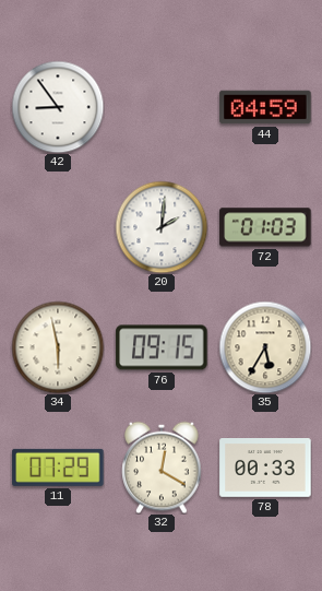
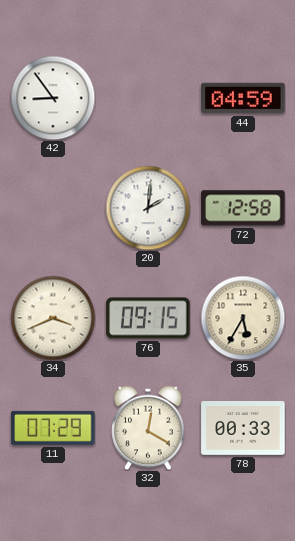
72: 01:03 -> 12:58
34: 5:58 -> 3:41
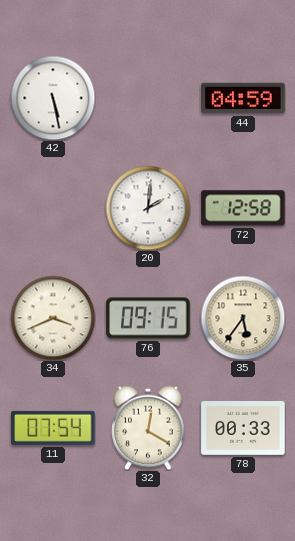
42: 8:54 -> 5:28
35: 5:35 -> 5:36
11: 07:29 -> 07:54
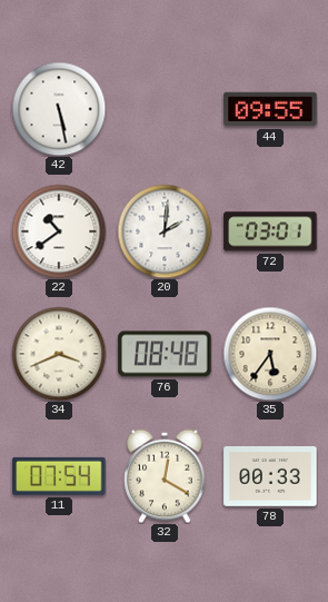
44: 04:59 -> 09:55
22: none -> 10:39
72: 12:58 -> 03:01
76: 09:15 -> 08:48
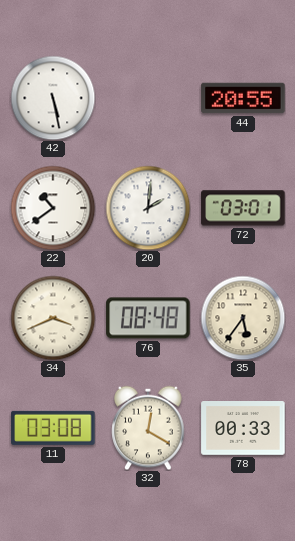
44: 09:55 -> 20:55
11: 07:54 -> 03:08
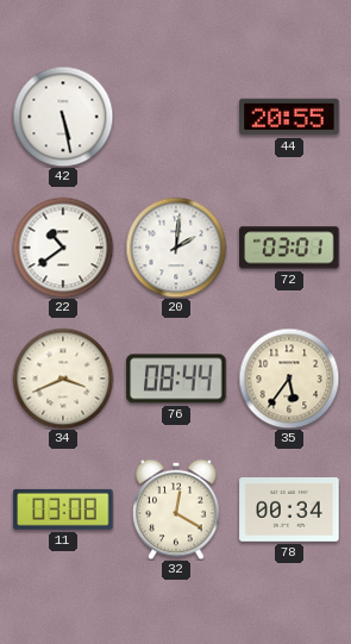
76: 08:48 -> 08:44
78: 00:33 -> 00:34
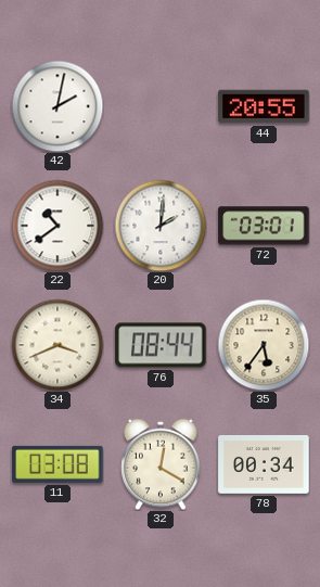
42: 5:28 -> 2:02
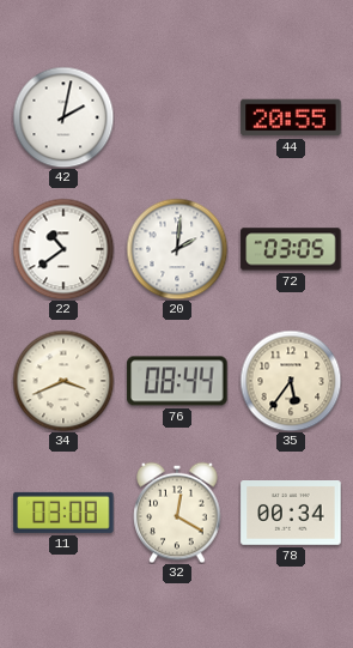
72: 03:01 -> 03:05
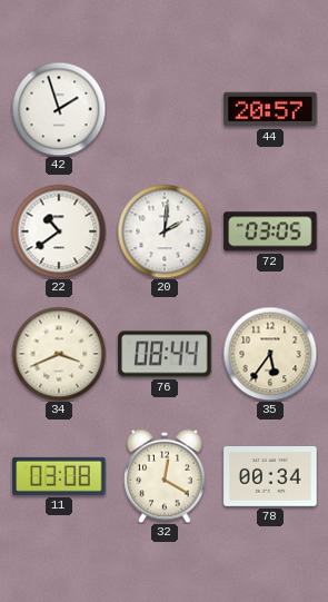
42: 2:02 -> 1:57
44: 20:55 -> 20:57
